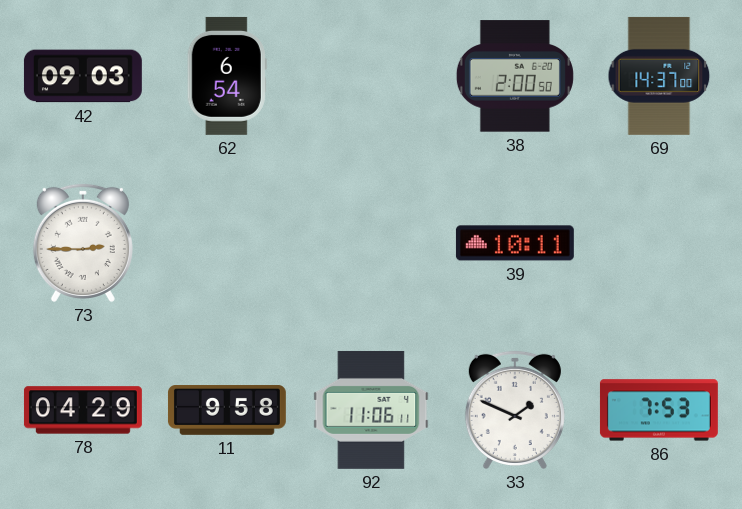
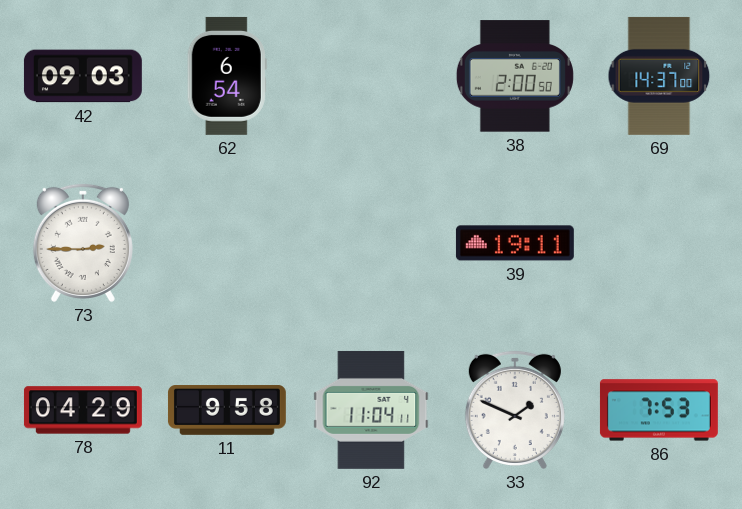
39: 10:11 -> 19:11
92: 11:06 -> 11:04
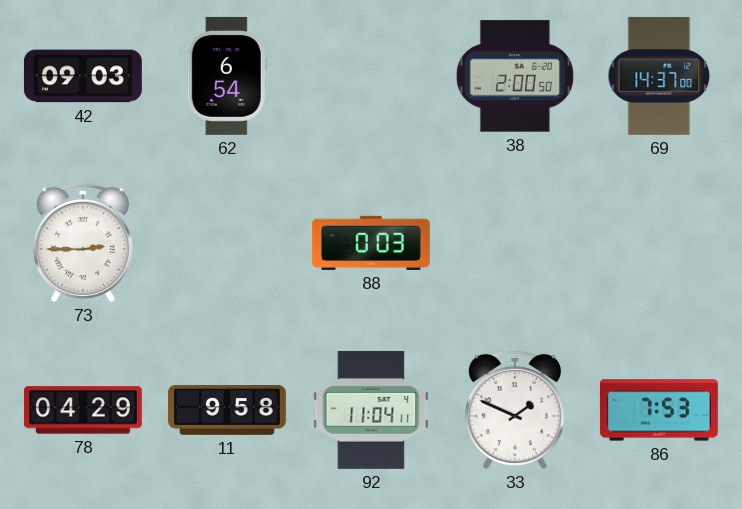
88: none -> 0:03
39: 19:11 -> none
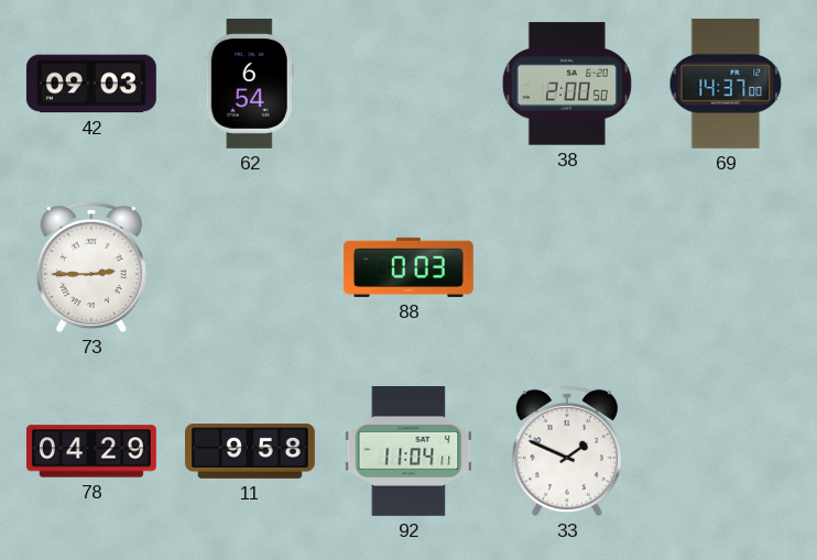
86: 7:53 -> none
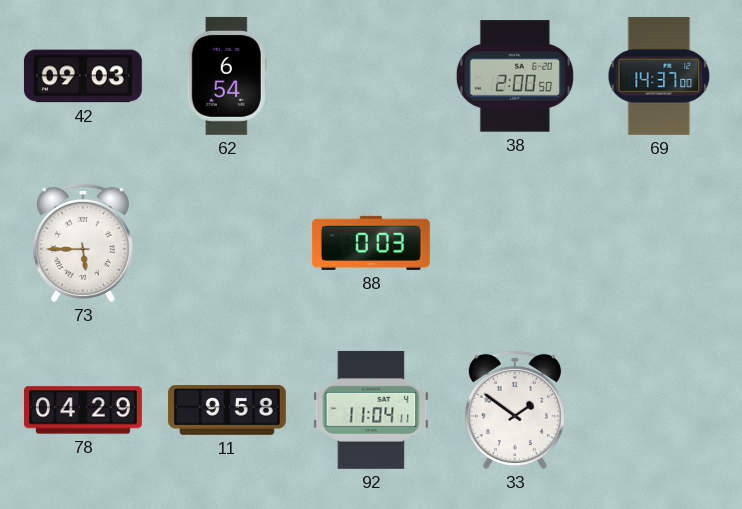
73: 2:45 -> 5:45
33: 1:49 -> 1:51
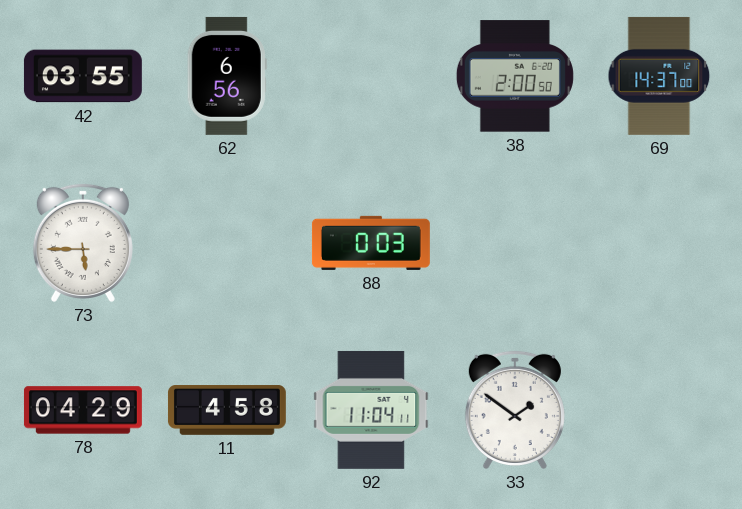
42: 09:03 -> 03:55
62: 6:54 -> 6:56
11: 9:58 -> 4:58
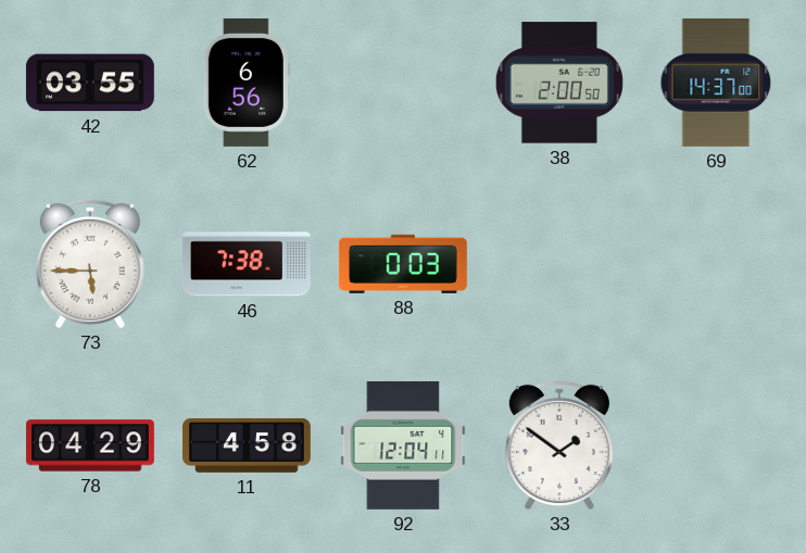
46: none -> 7:38
92: 11:04 -> 12:04
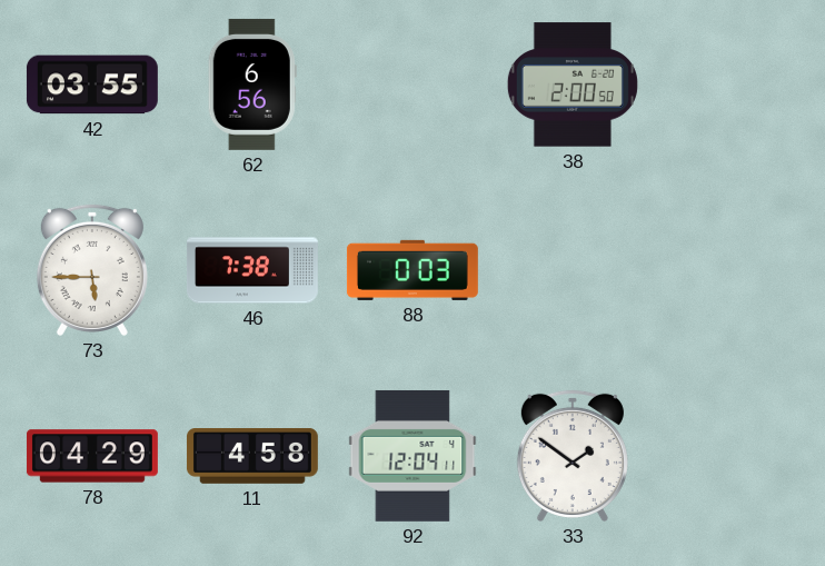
69: 14:37 -> none
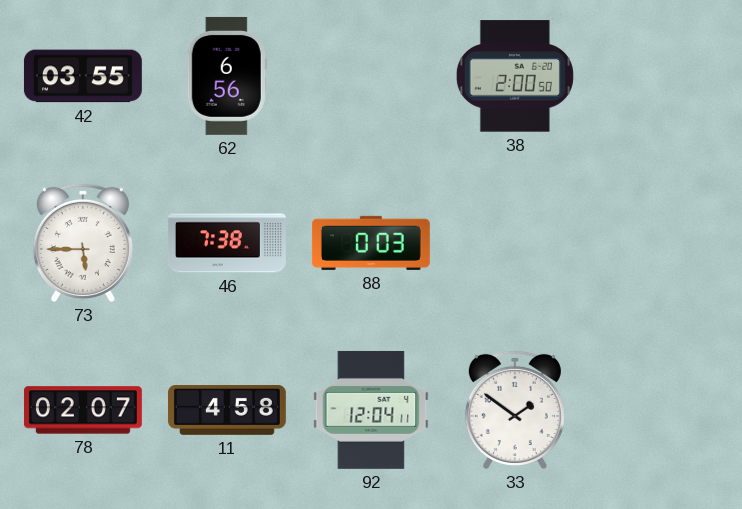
78: 04:29 -> 02:07
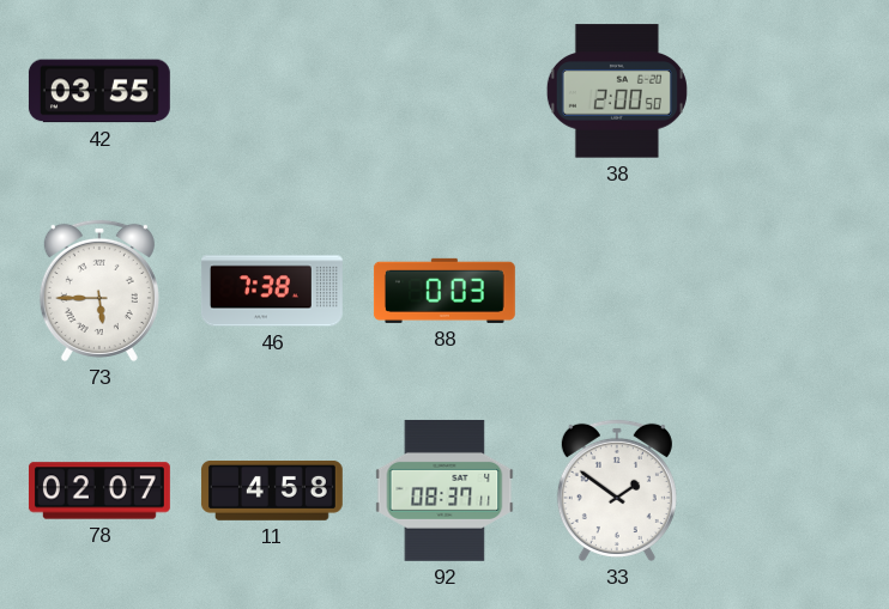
62: 6:56 -> none
92: 12:04 -> 08:37
